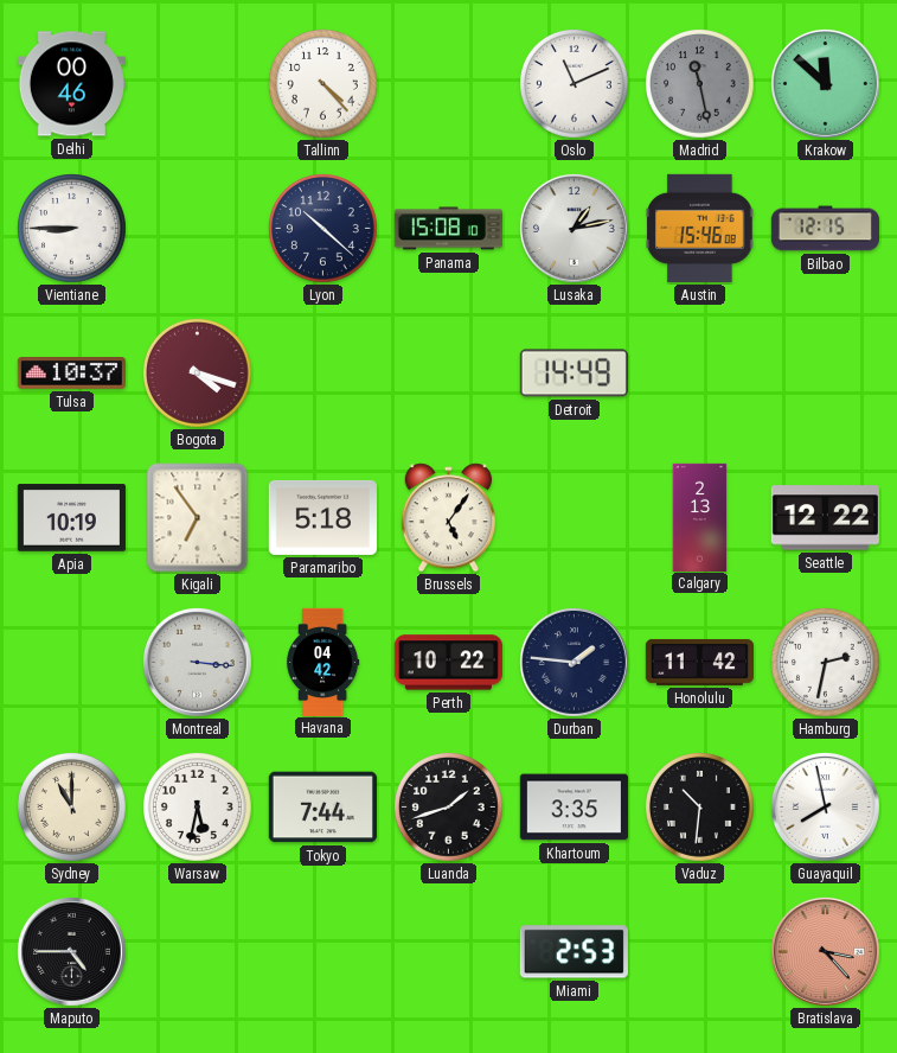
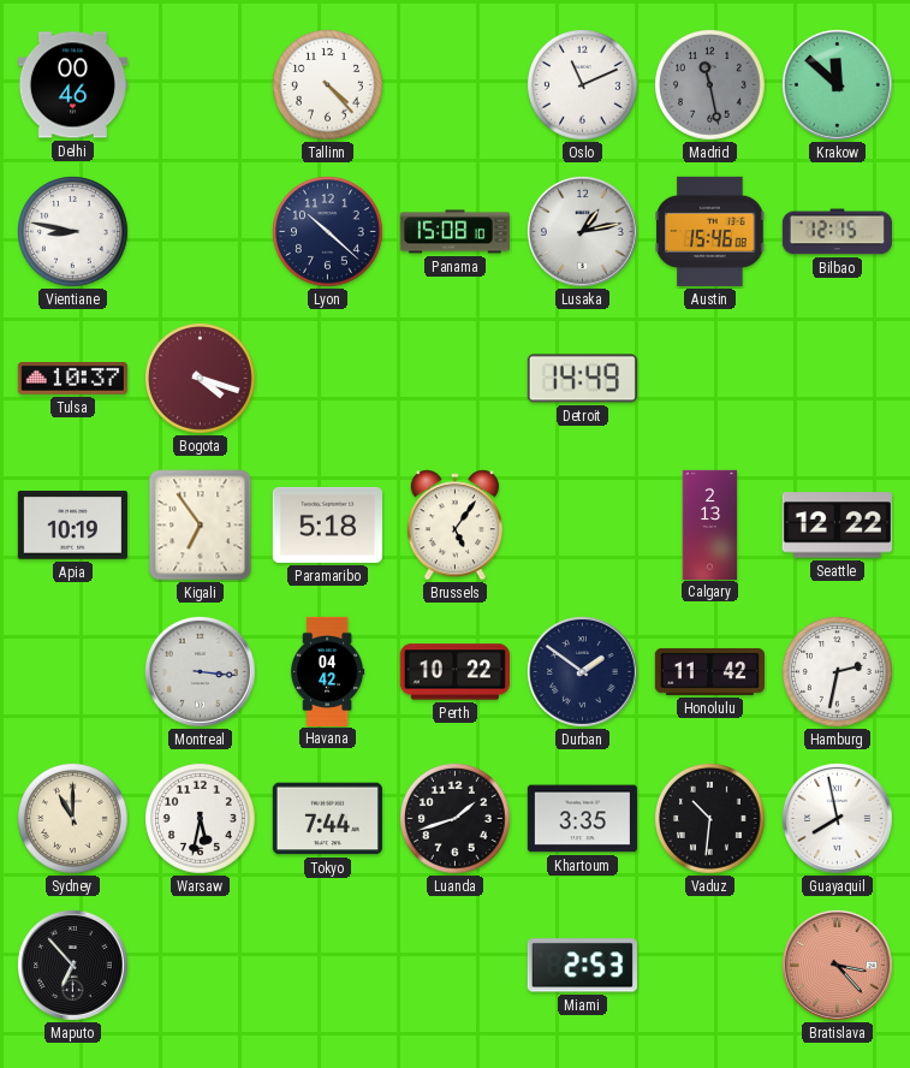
Vientiane: 8:45 -> 8:47
Durban: 1:46 -> 1:51
Maputo: 4:45 -> 6:53
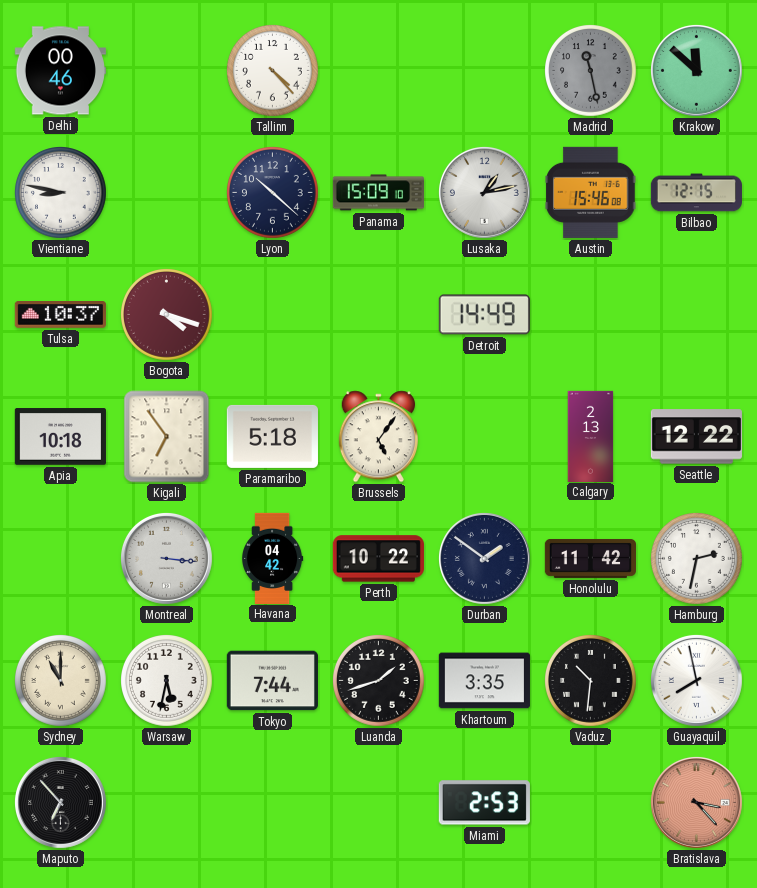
Oslo: 11:11 -> none
Panama: 15:08 -> 15:09
Apia: 10:19 -> 10:18
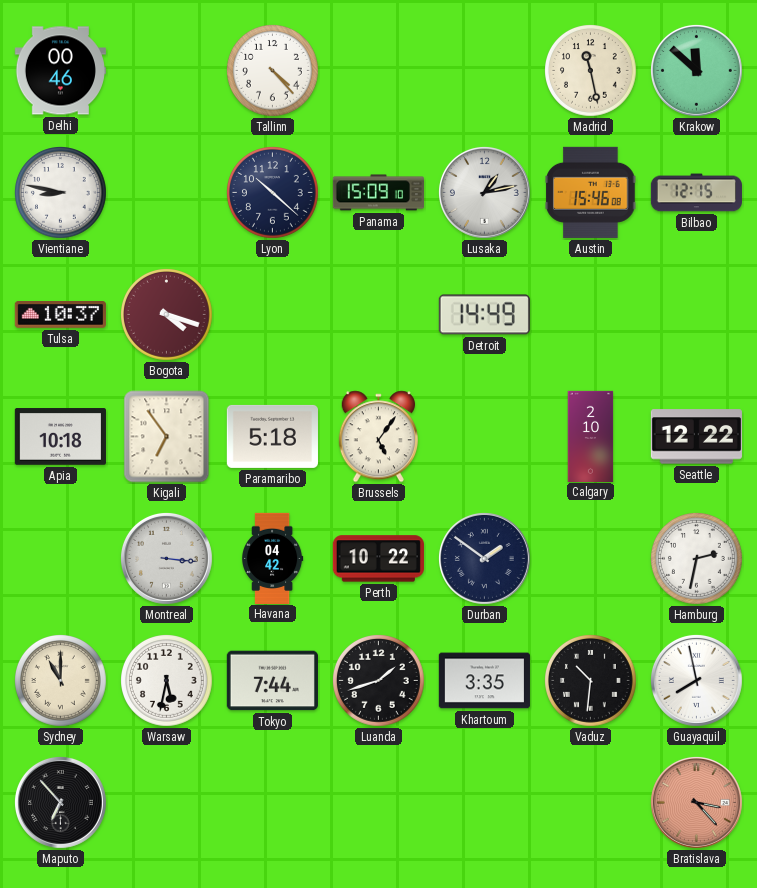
Madrid dial: grey -> cream
Calgary: 2:13 -> 2:10
Honolulu: 11:42 -> none
Miami: 2:53 -> none
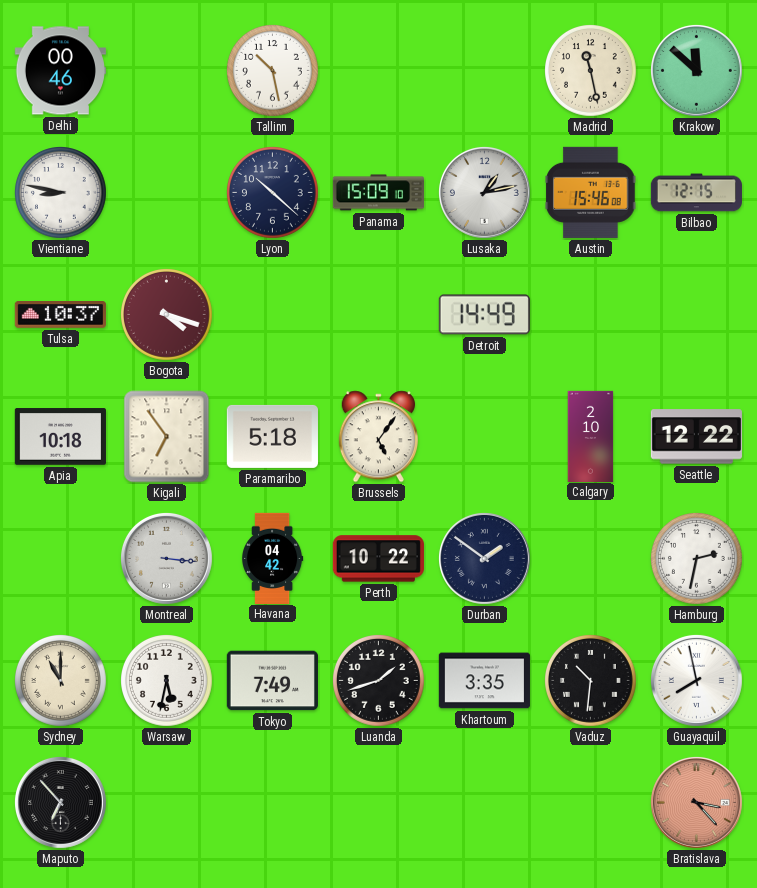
Tallinn: 4:23 -> 10:28
Tokyo: 7:44 -> 7:49
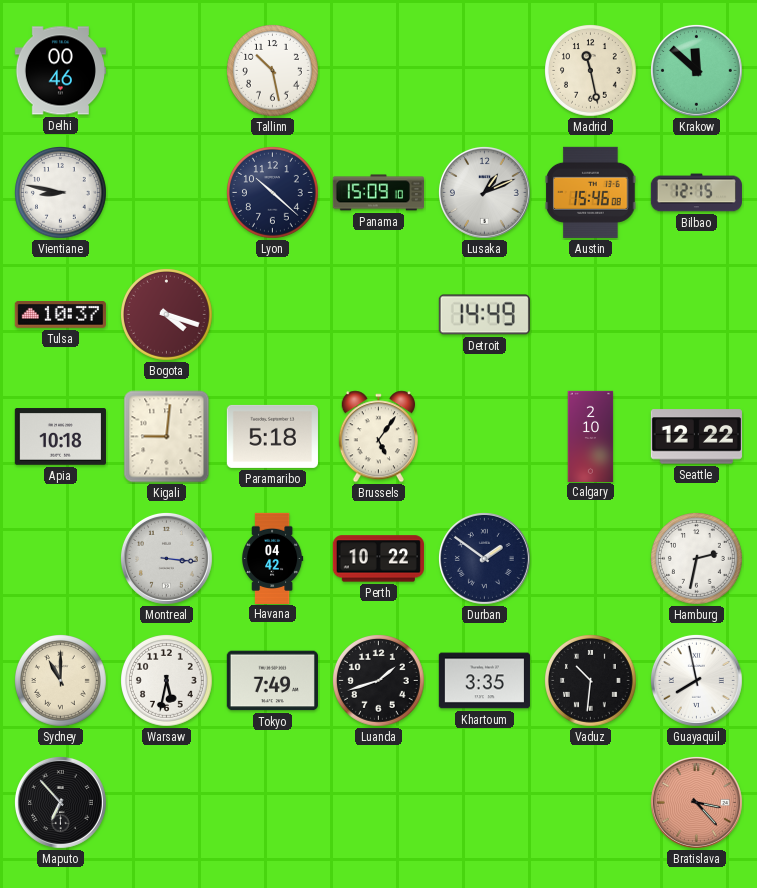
Lusaka: 1:13 -> 1:11
Kigali: 6:54 -> 9:01
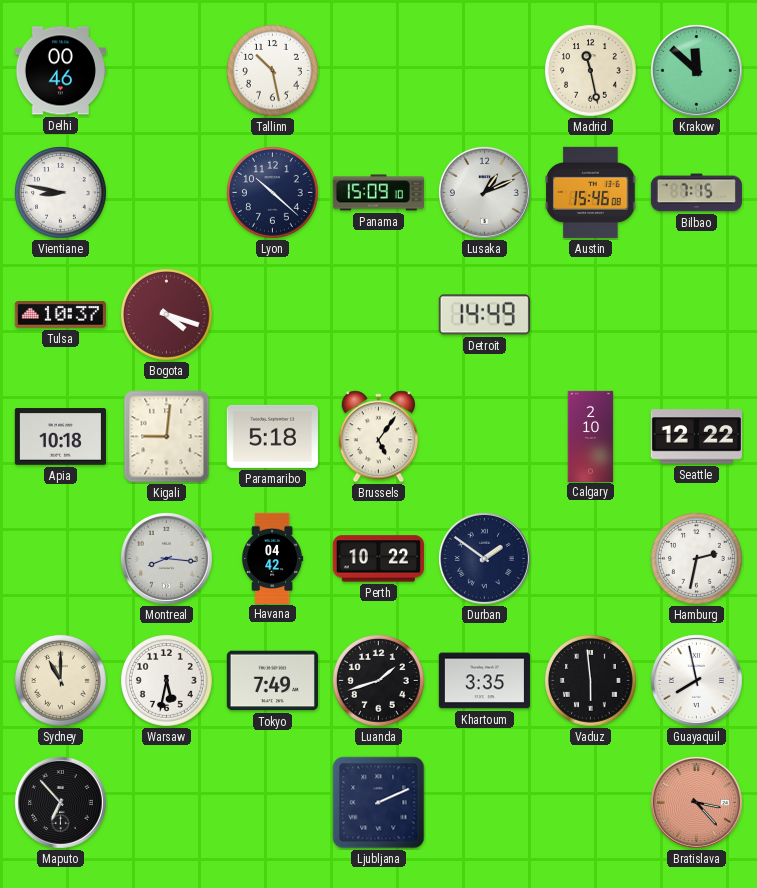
Bilbao: 12:15 -> 7:15
Montreal: 3:16 -> 8:16
Vaduz: 10:31 -> 5:59
Ljubljana: none -> 2:11
